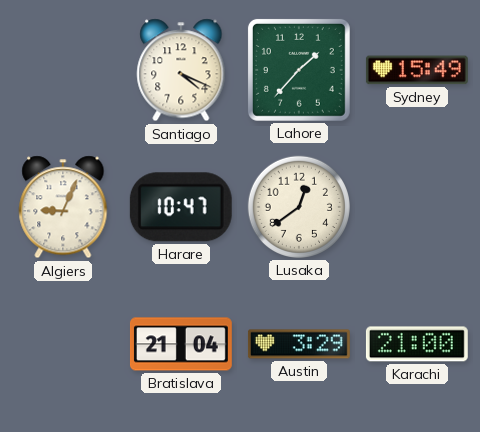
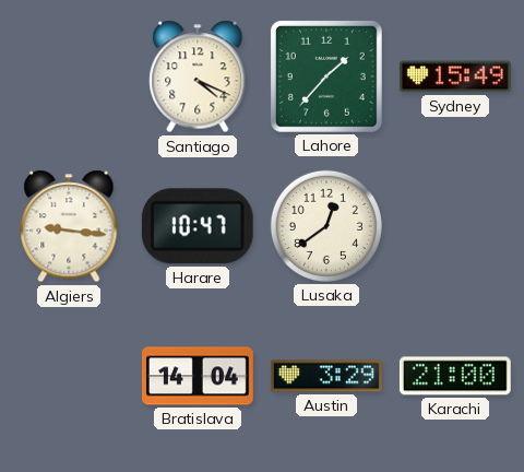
Algiers: 9:04 -> 9:16
Bratislava: 21:04 -> 14:04
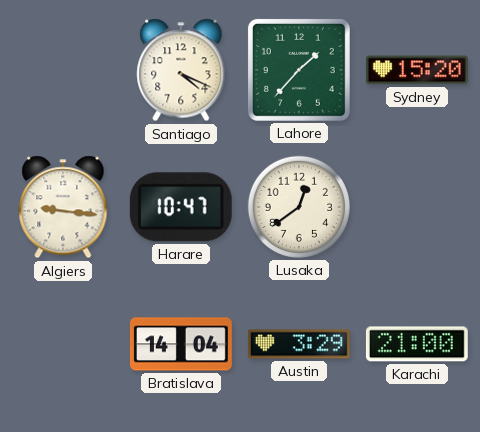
Sydney: 15:49 -> 15:20
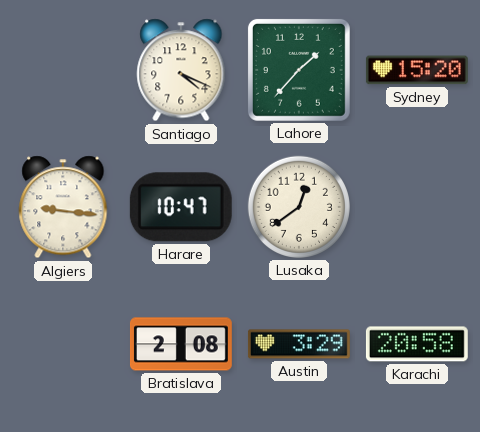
Bratislava: 14:04 -> 2:08
Karachi: 21:00 -> 20:58
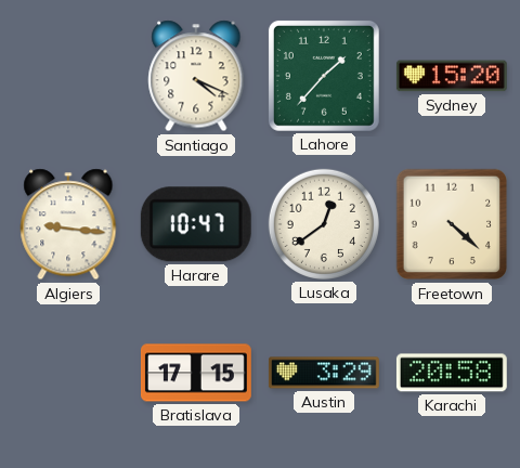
Freetown: none -> 4:22
Bratislava: 2:08 -> 17:15
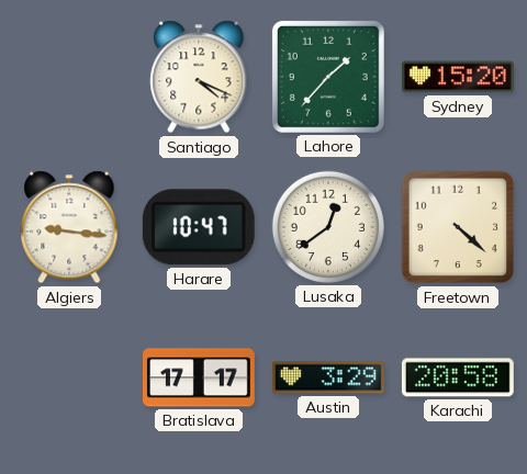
Bratislava: 17:15 -> 17:17
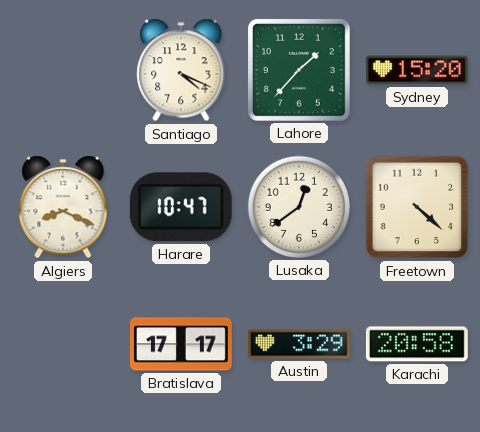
Algiers: 9:16 -> 8:19
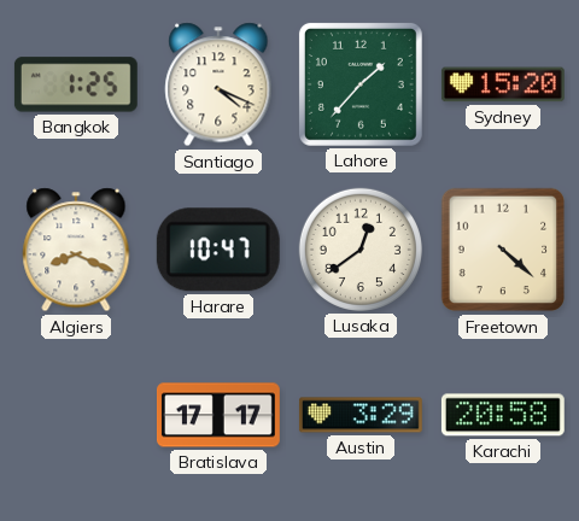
Bangkok: none -> 1:25
